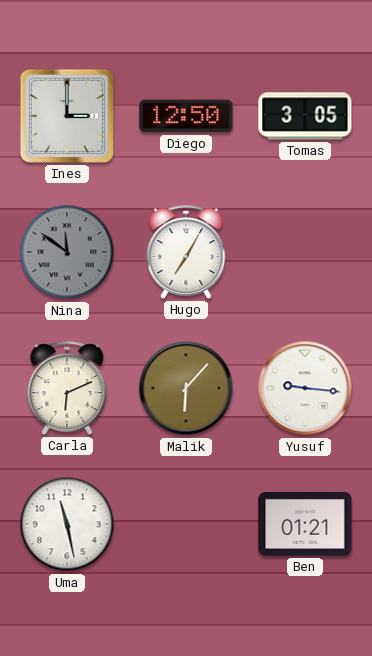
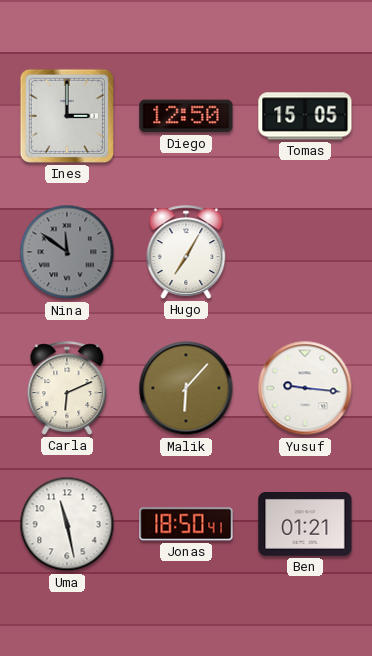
Tomas: 3:05 -> 15:05
Jonas: none -> 18:50
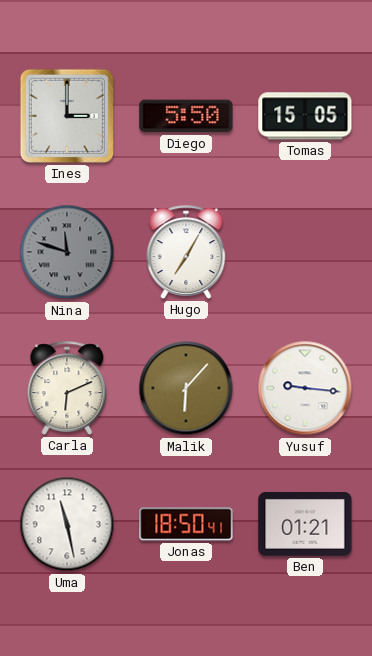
Diego: 12:50 -> 5:50
Nina: 11:51 -> 11:48
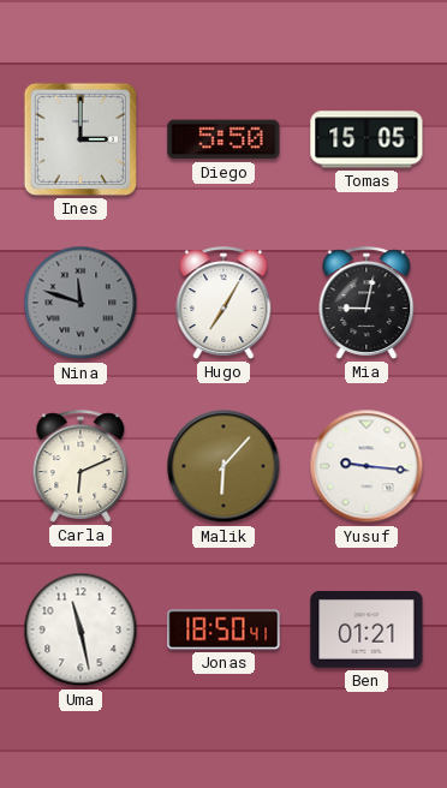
Mia: none -> 9:02
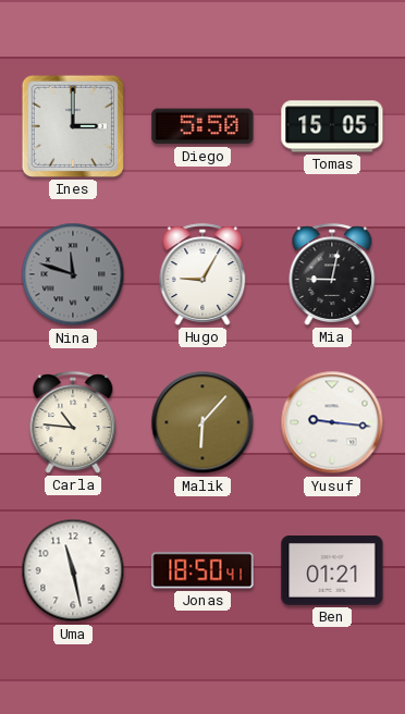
Hugo: 7:05 -> 9:05
Carla: 6:11 -> 10:46
